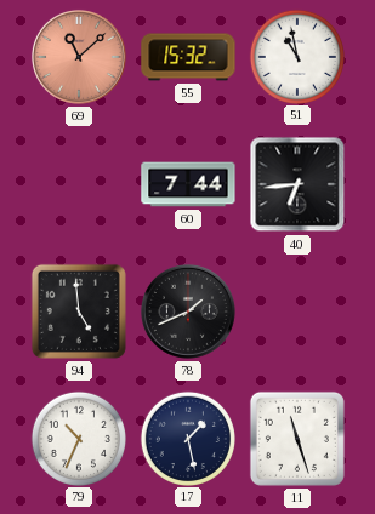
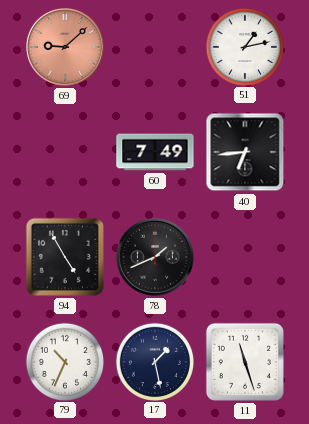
69: 11:08 -> 9:08
55: 15:32 -> none
51: 10:58 -> 1:13
60: 7:44 -> 7:49
94: 4:59 -> 4:55
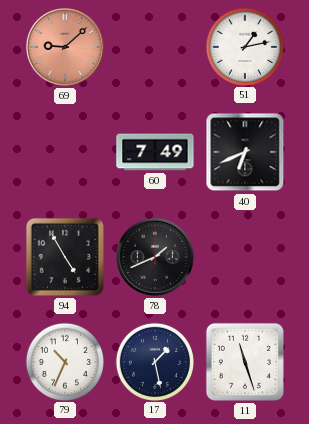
40: 6:44 -> 6:41
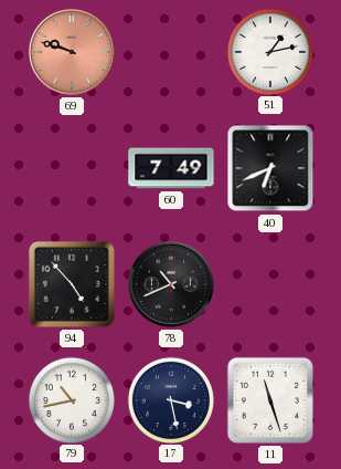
69: 9:08 -> 9:48
94: 4:55 -> 4:53
78: 1:41 -> 10:41
79: 10:34 -> 10:43
17: 1:28 -> 3:28
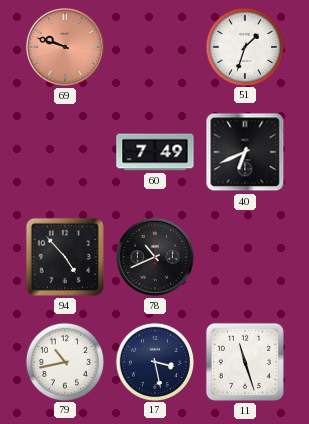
51: 1:13 -> 1:33
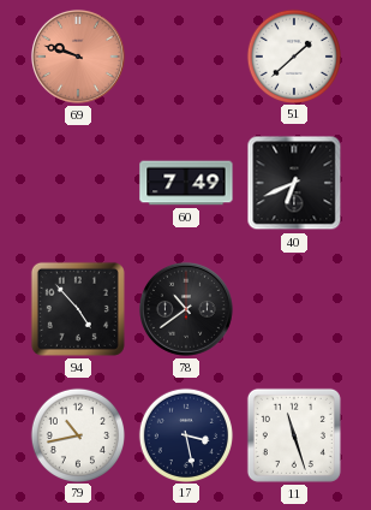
51: 1:33 -> 1:38
78: 10:41 -> 10:39
